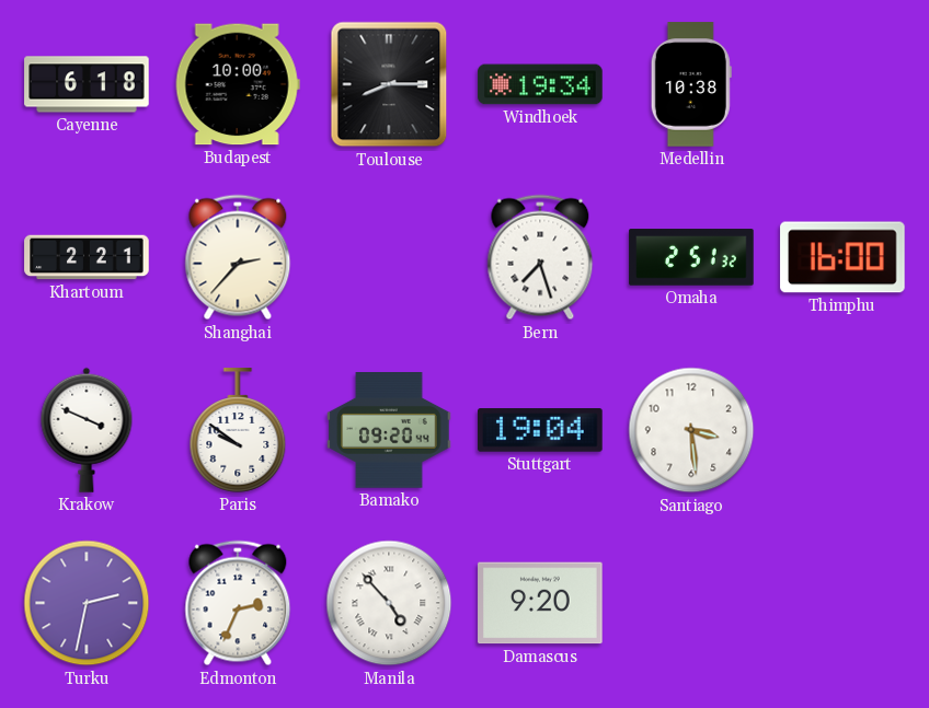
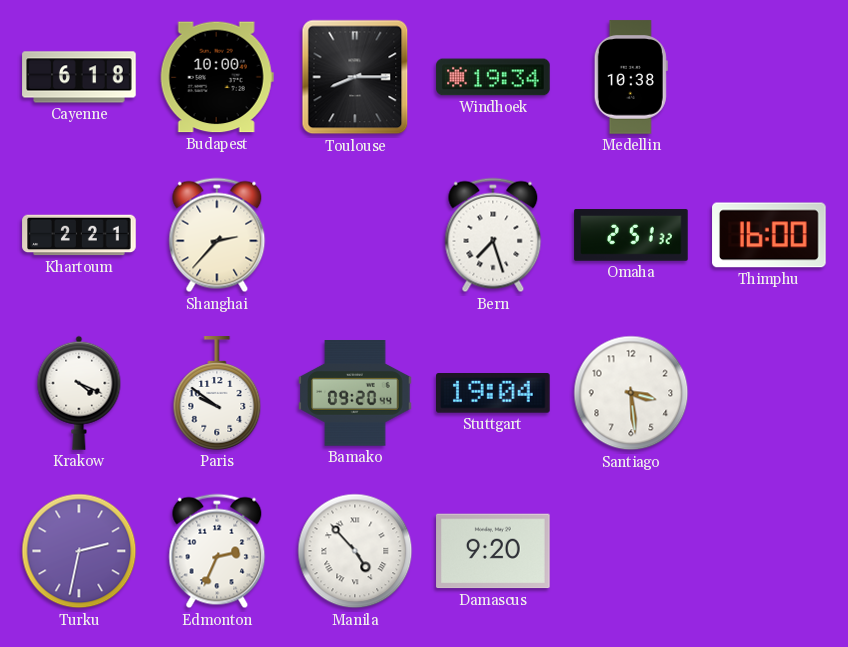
Krakow: 3:49 -> 4:19
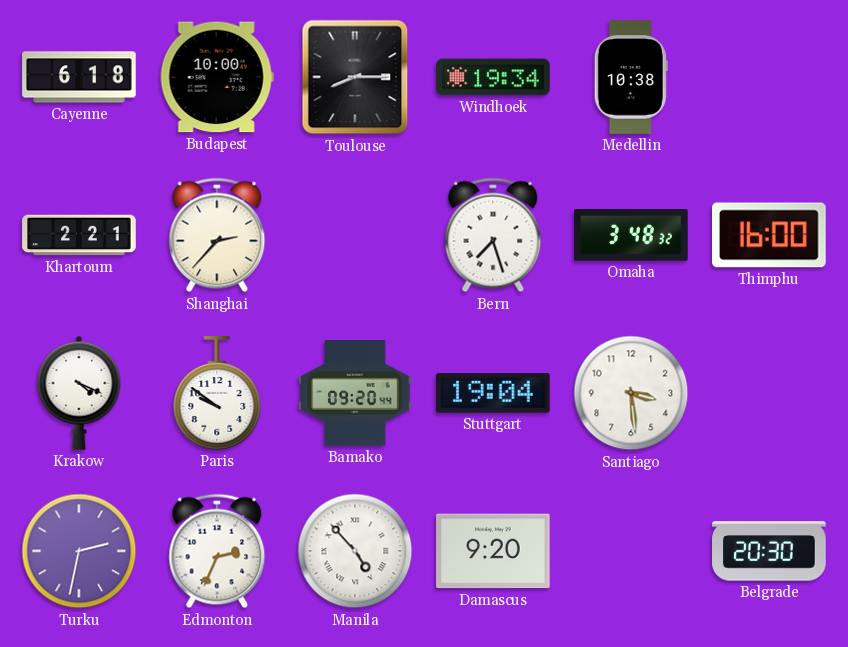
Omaha: 2:51 -> 3:48
Belgrade: none -> 20:30
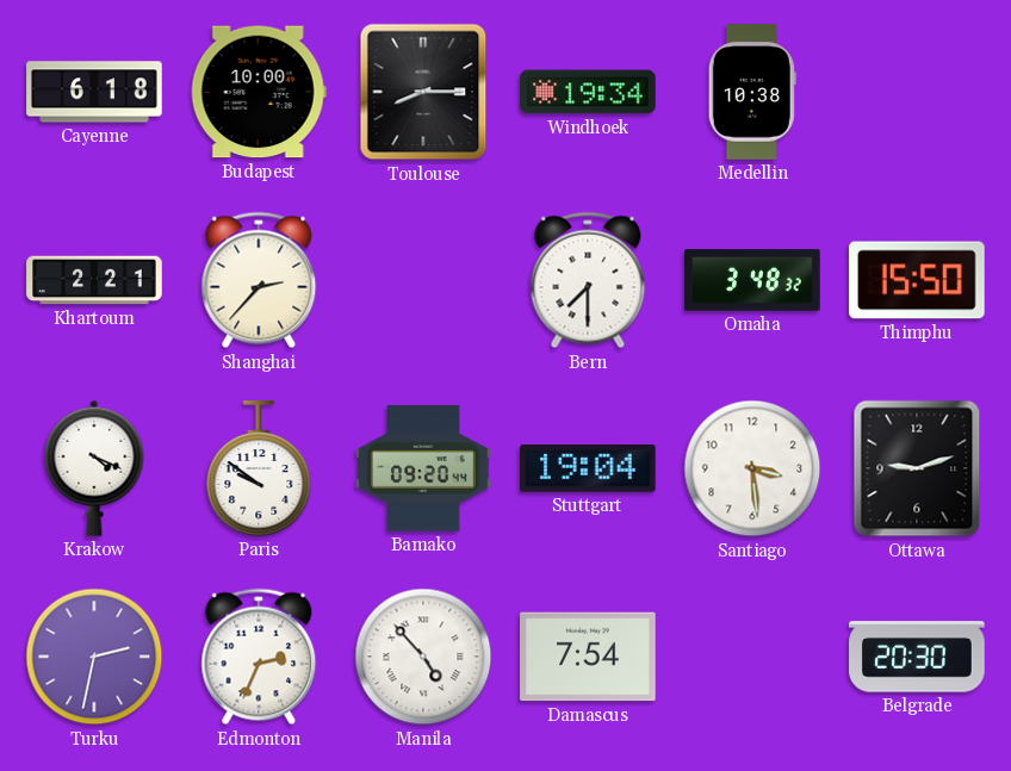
Bern: 7:27 -> 7:30
Thimphu: 16:00 -> 15:50
Ottawa: none -> 9:12
Damascus: 9:20 -> 7:54
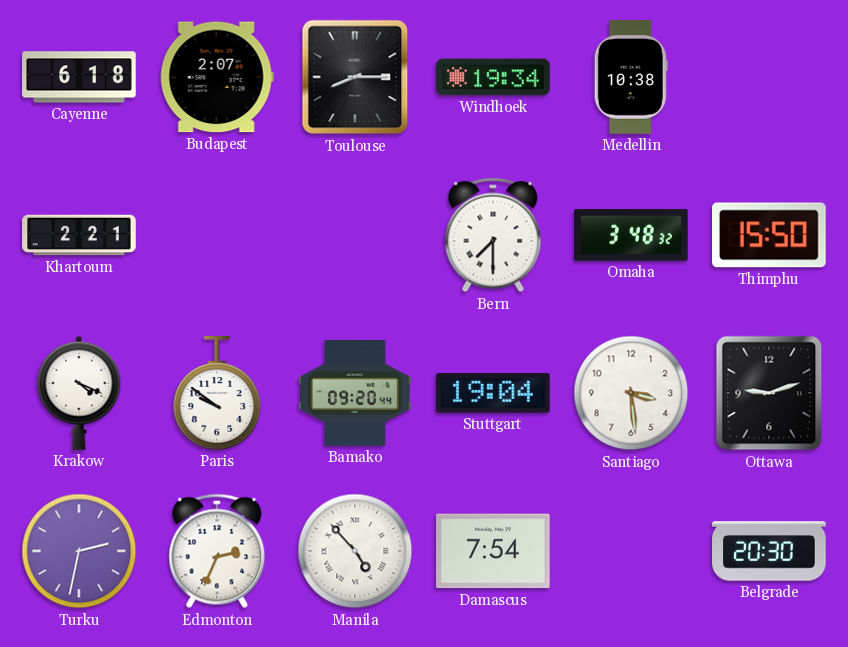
Budapest: 10:00 -> 2:07
Shanghai: 2:37 -> none
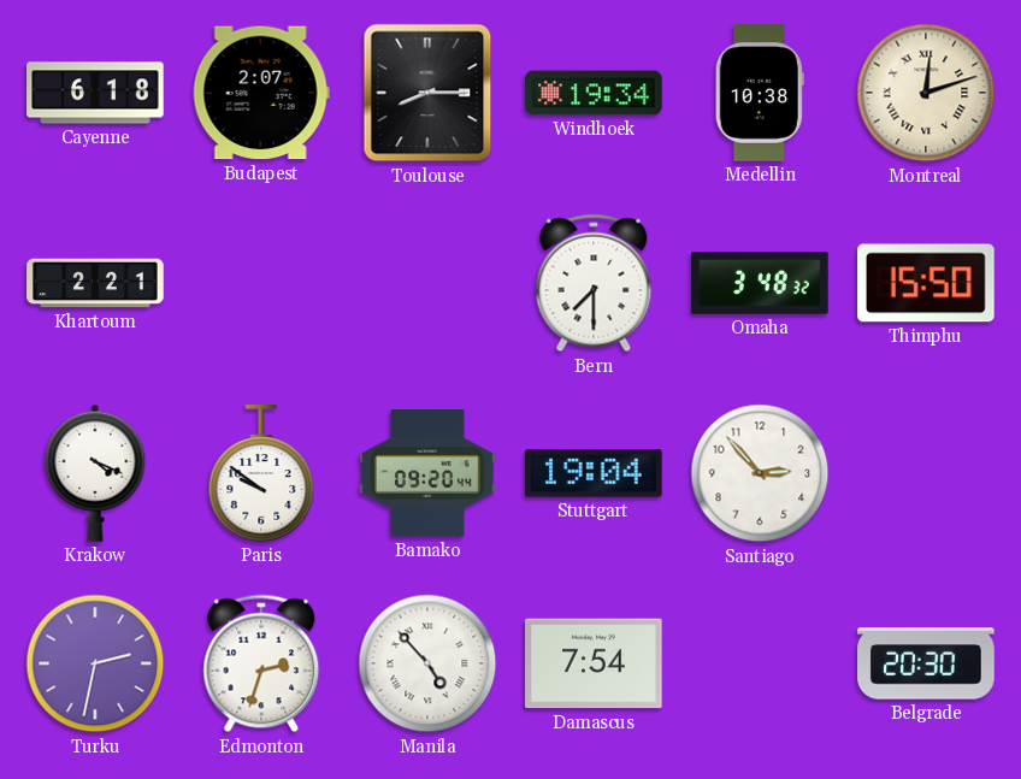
Montreal: none -> 12:12
Santiago: 3:29 -> 2:53
Ottawa: 9:12 -> none
Edmonton: 2:34 -> 2:33
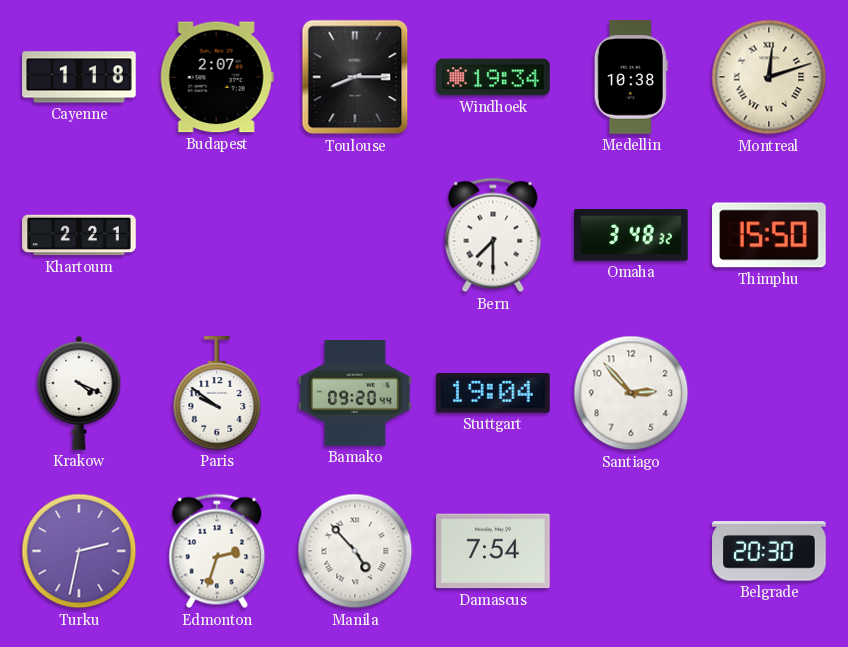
Cayenne: 6:18 -> 1:18
